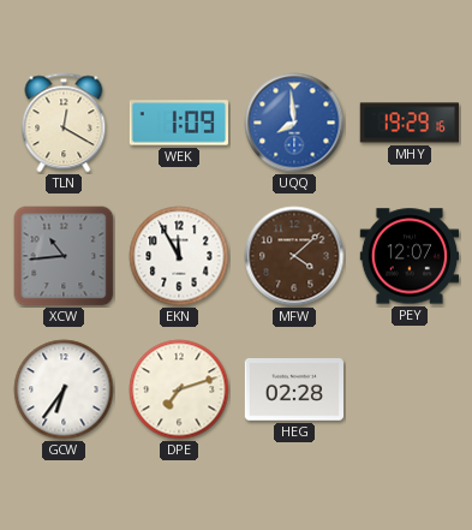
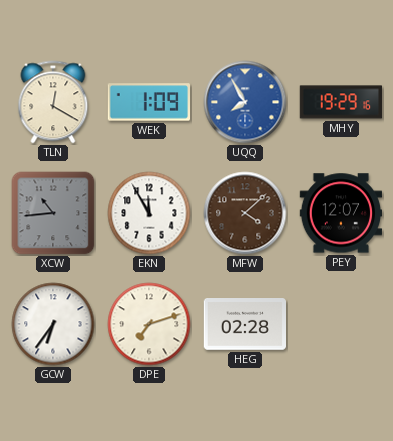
UQQ: 7:59 -> 7:55
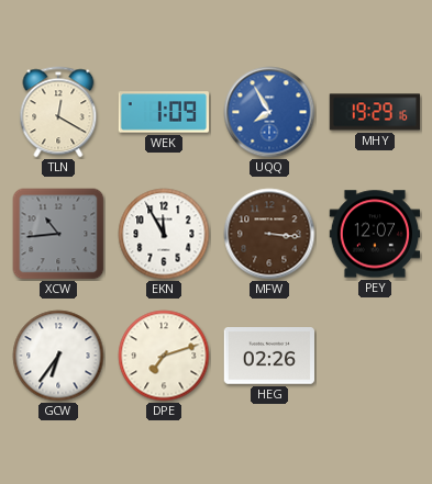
MFW: 4:08 -> 3:16
HEG: 02:28 -> 02:26
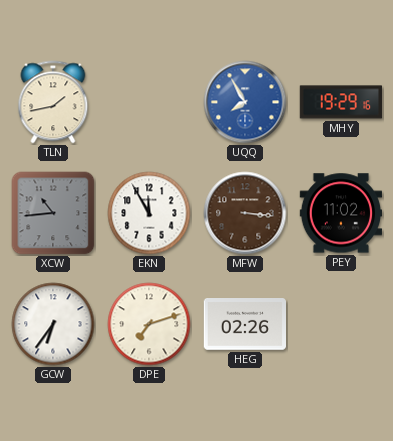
TLN: 12:20 -> 1:43
WEK: 1:09 -> none
PEY: 12:07 -> 11:02
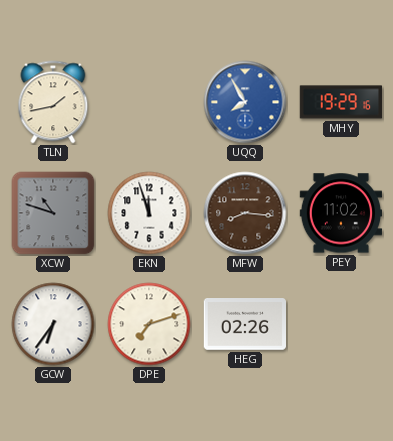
XCW: 10:44 -> 10:48
EKN: 11:55 -> 11:57
MFW: 3:16 -> 8:16
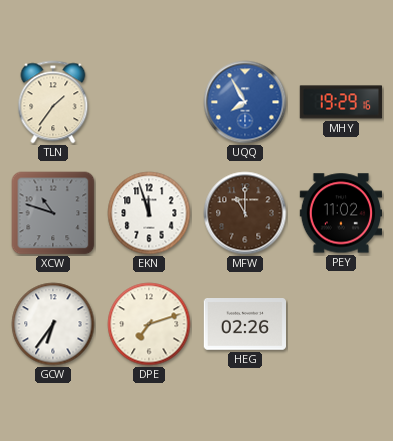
TLN: 1:43 -> 1:36
MFW: 8:16 -> 11:00
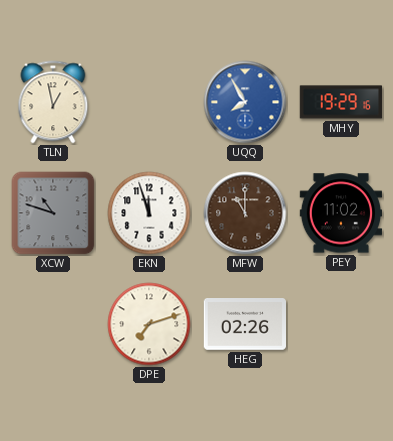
TLN: 1:36 -> 12:58
GCW: 6:36 -> none
